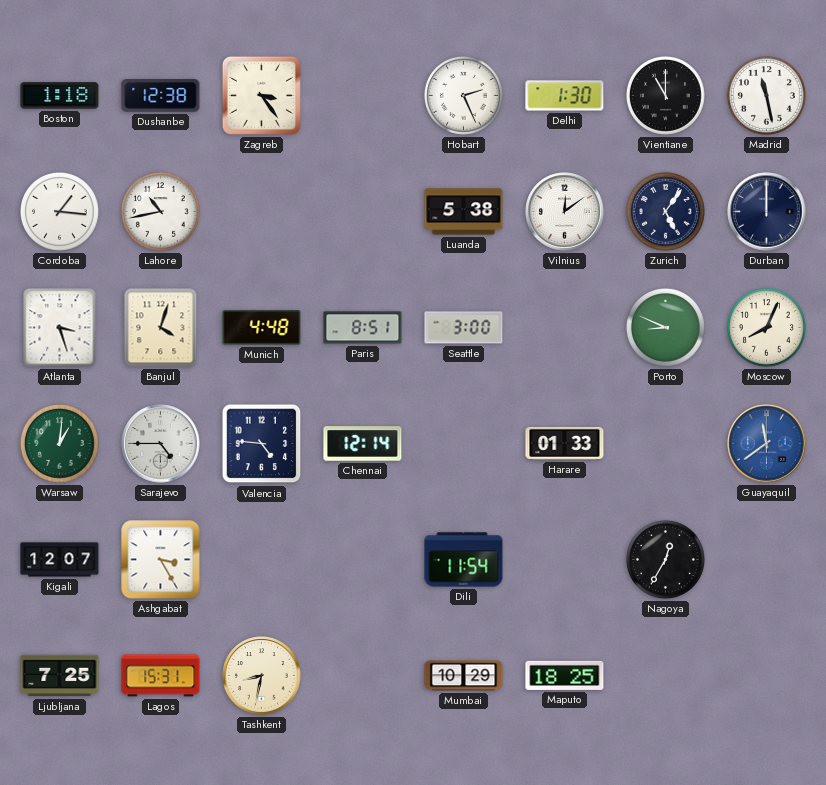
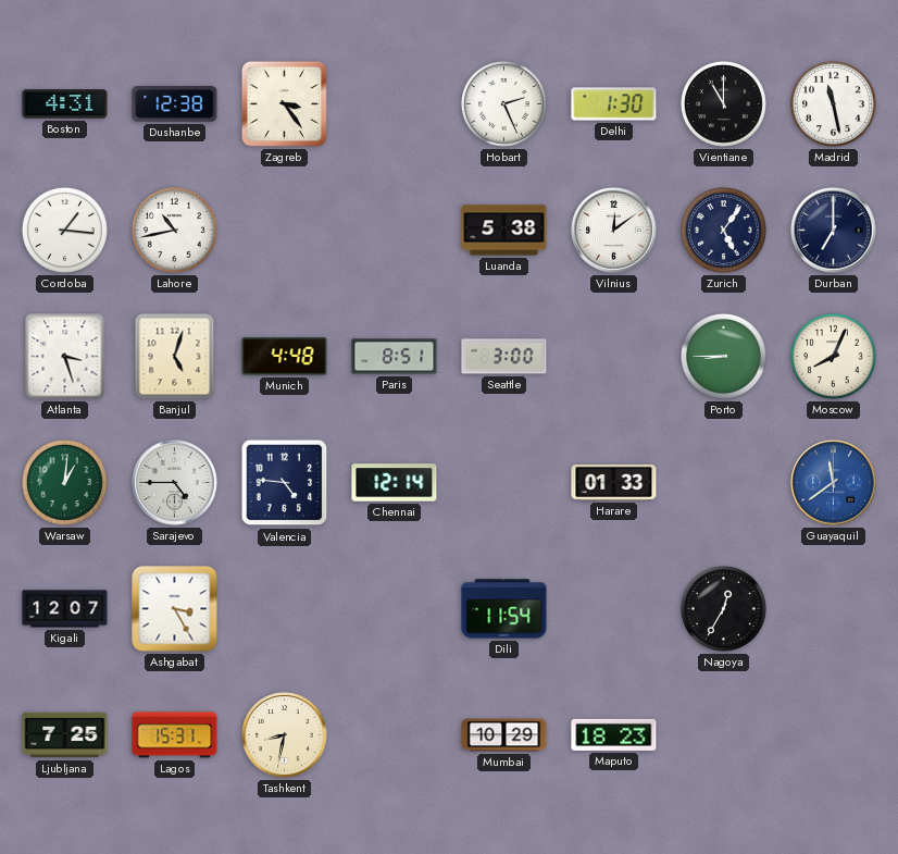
Boston: 1:18 -> 4:31
Durban: 12:00 -> 7:00
Banjul: 4:03 -> 5:03
Porto: 8:49 -> 8:45
Maputo: 18:25 -> 18:23
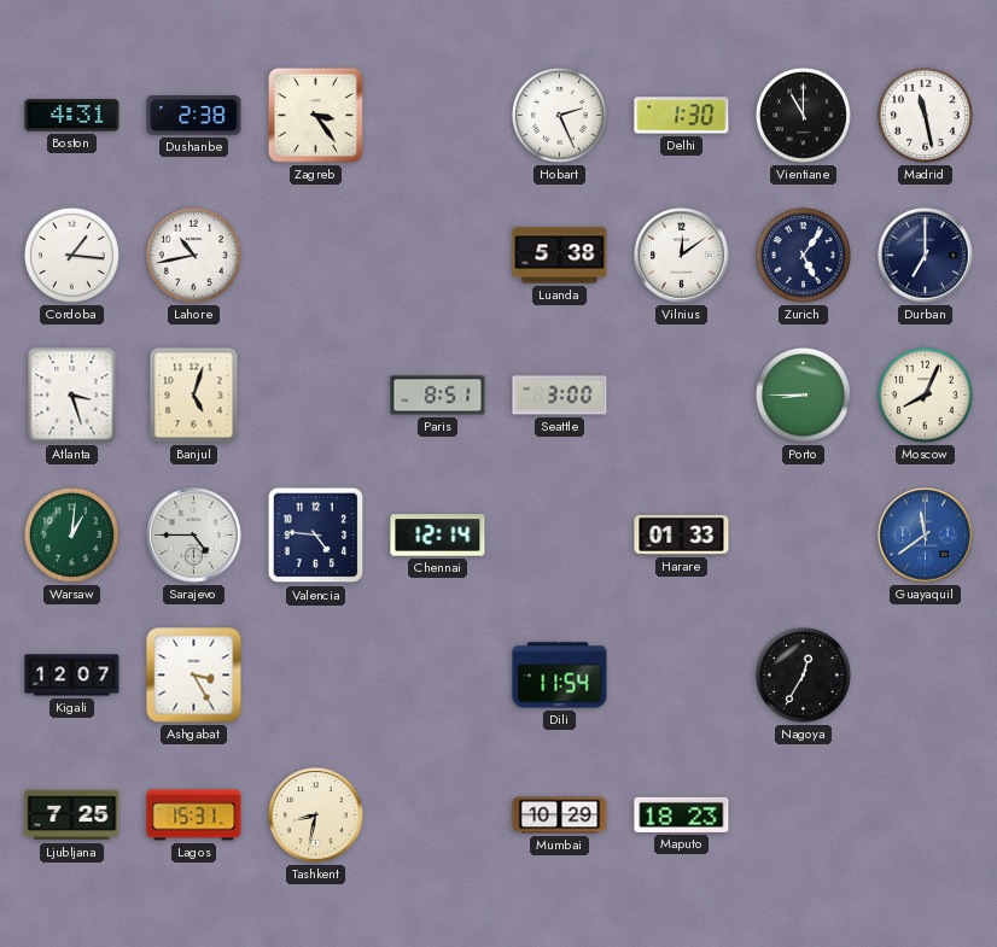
Dushanbe: 12:38 -> 2:38
Munich: 4:48 -> none
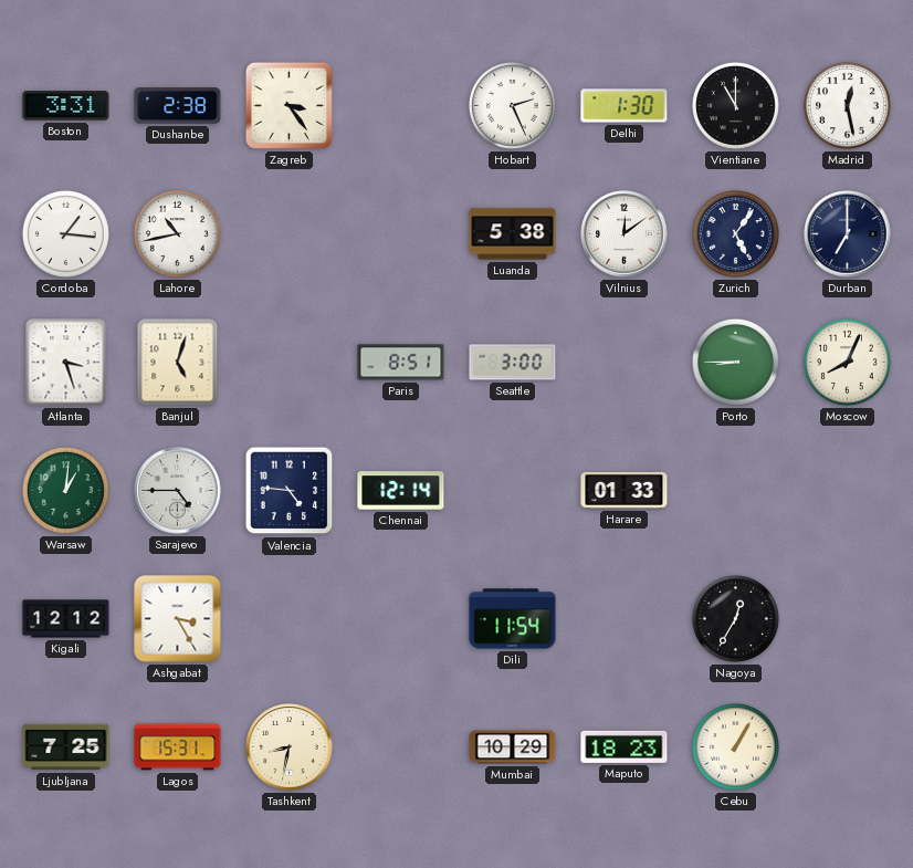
Boston: 4:31 -> 3:31
Madrid: 11:28 -> 12:28
Guayaquil: 11:39 -> none
Kigali: 12:07 -> 12:12
Cebu: none -> 1:05
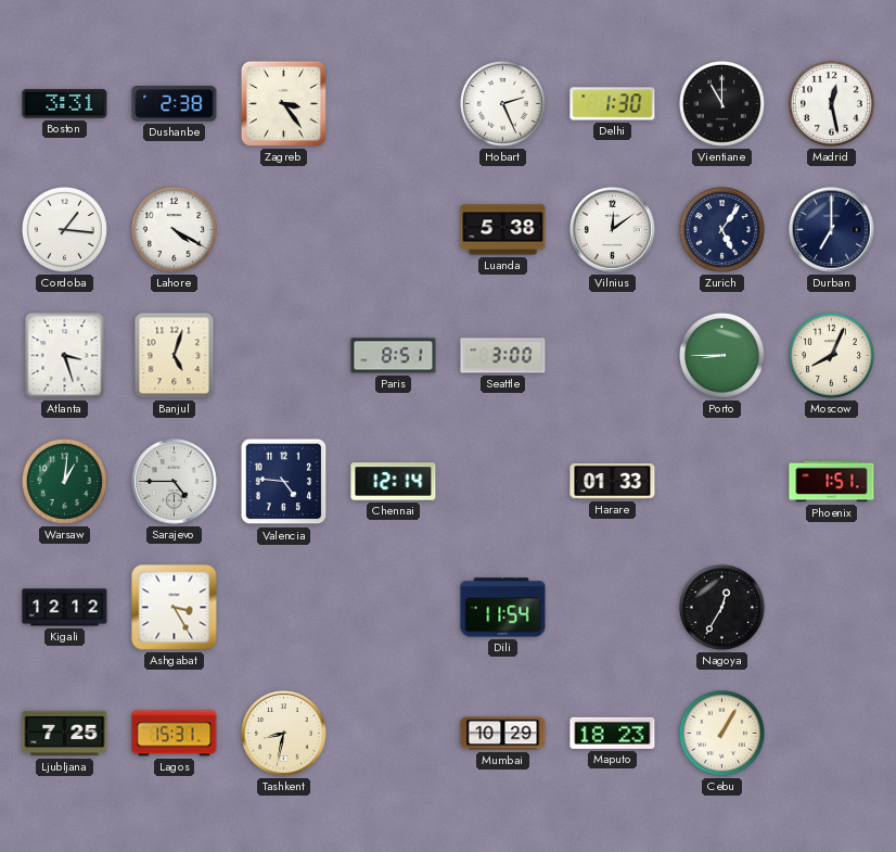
Lahore: 10:43 -> 4:20
Phoenix: none -> 1:51
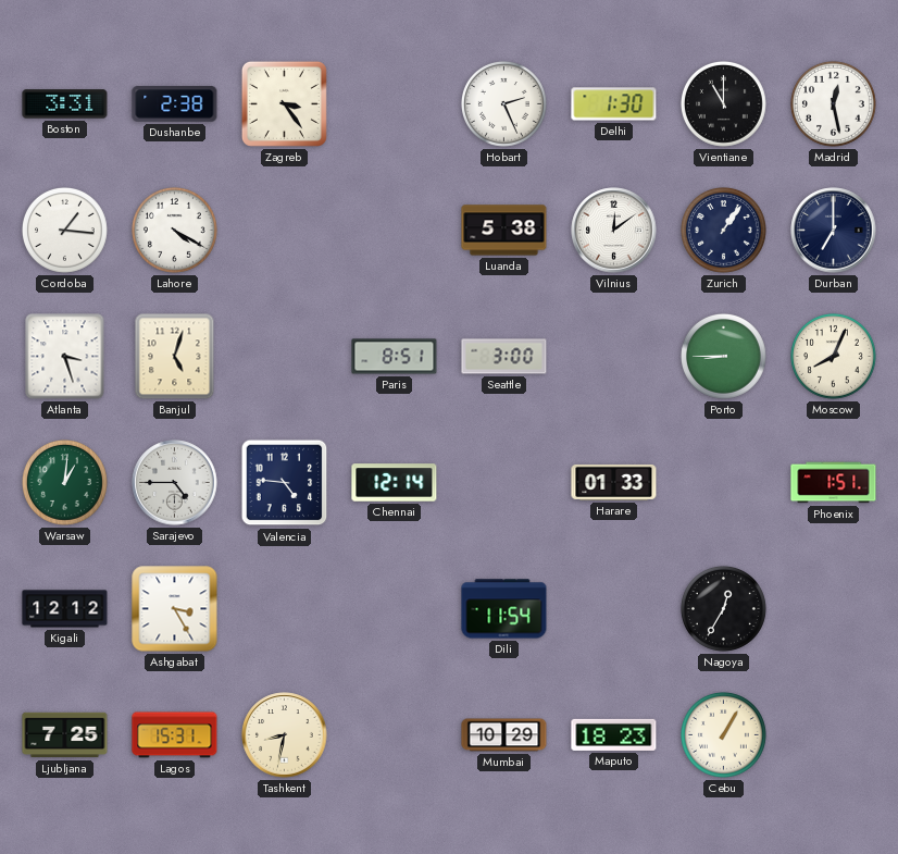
Zurich: 5:06 -> 1:06
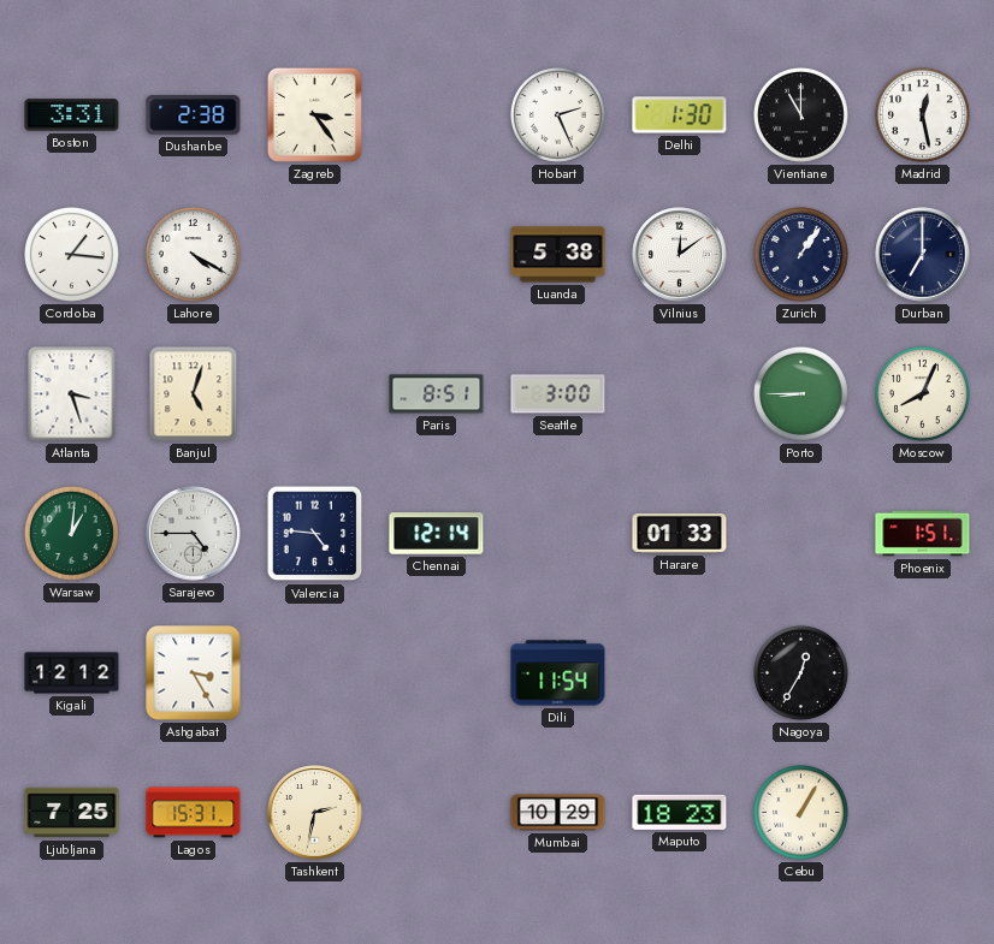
Tashkent: 8:32 -> 2:32
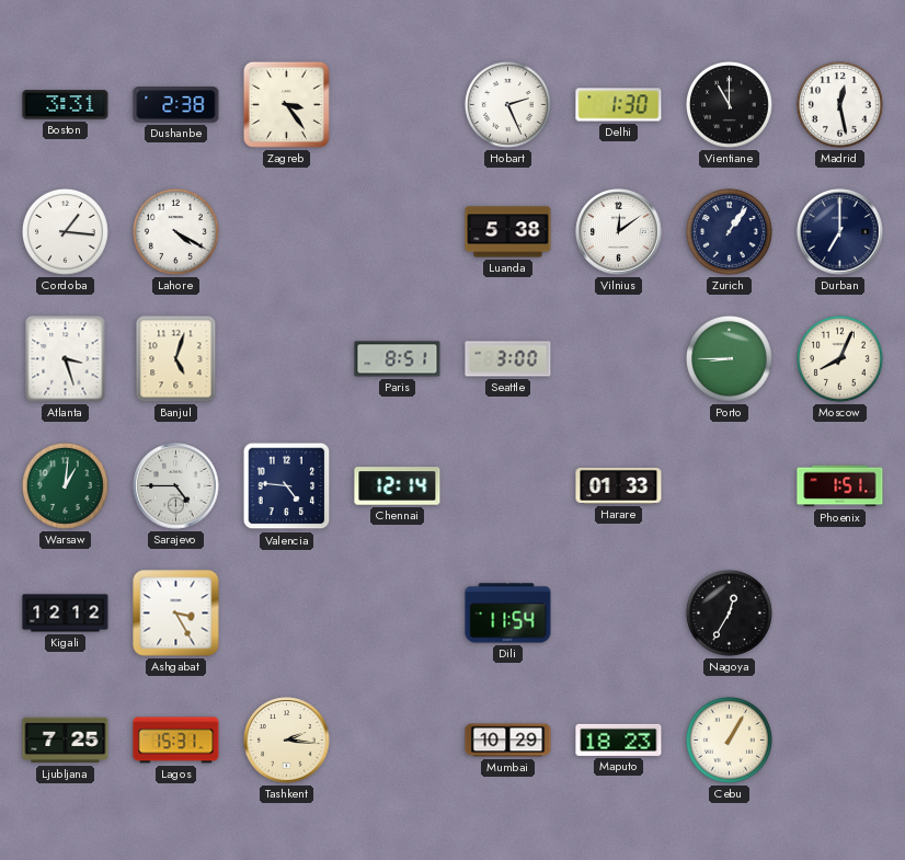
Tashkent: 2:32 -> 2:16
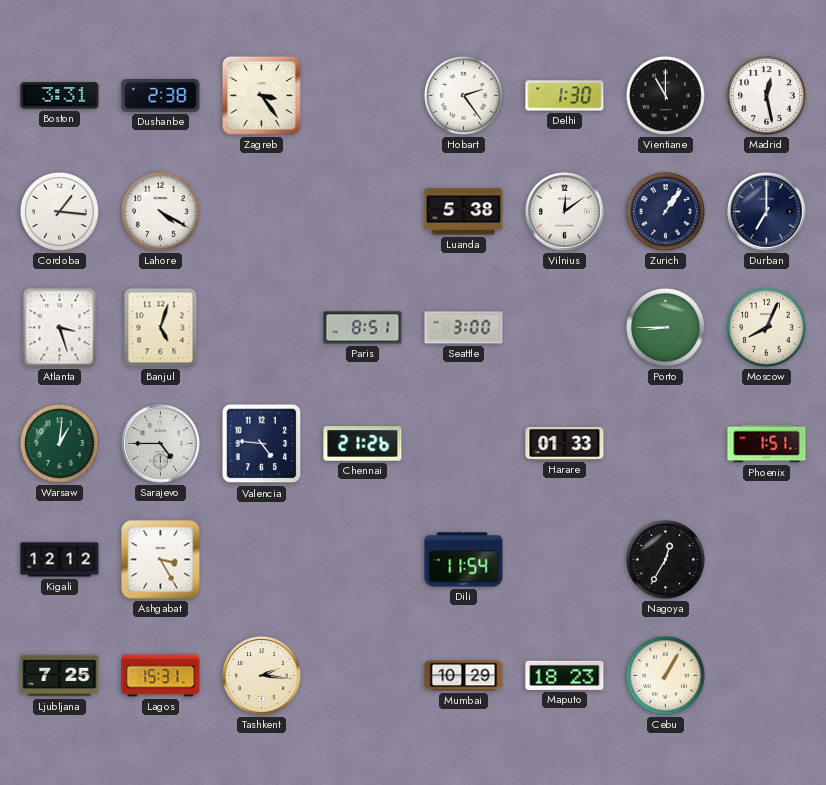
Hobart: 2:26 -> 2:24
Chennai: 12:14 -> 21:26
